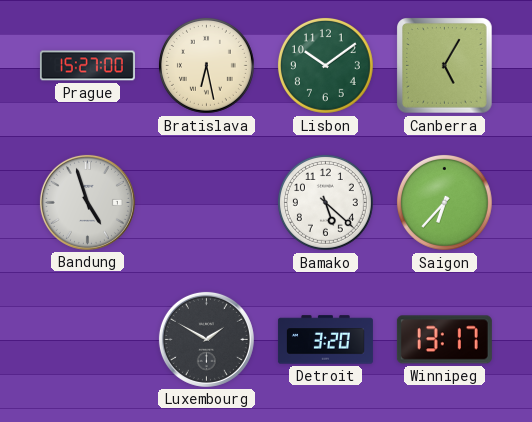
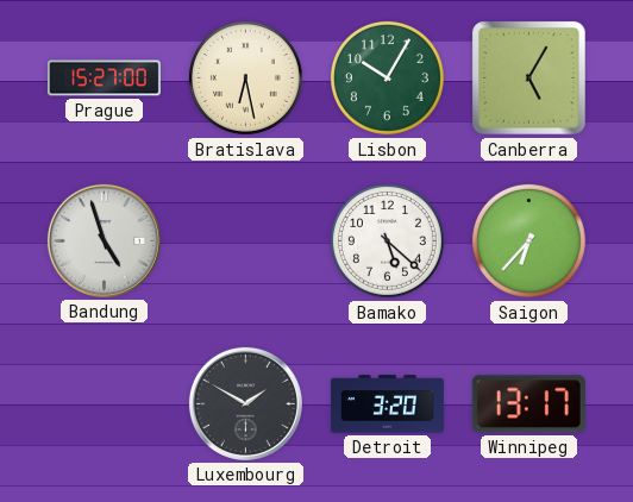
Lisbon: 10:09 -> 10:05
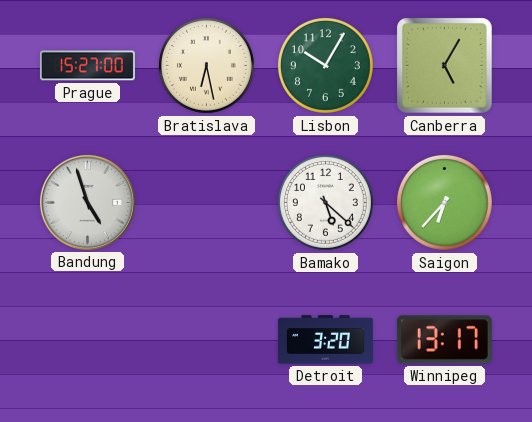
Luxembourg: 1:50 -> none
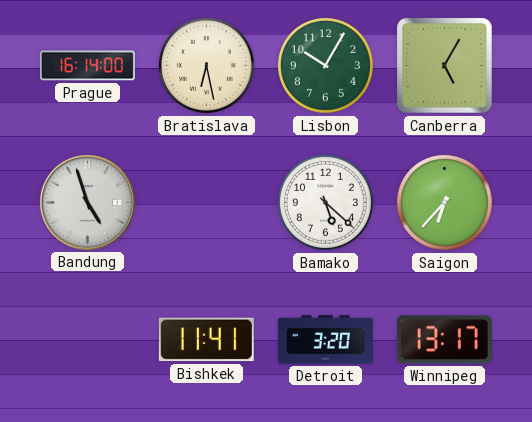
Prague: 15:27 -> 16:14
Bishkek: none -> 11:41
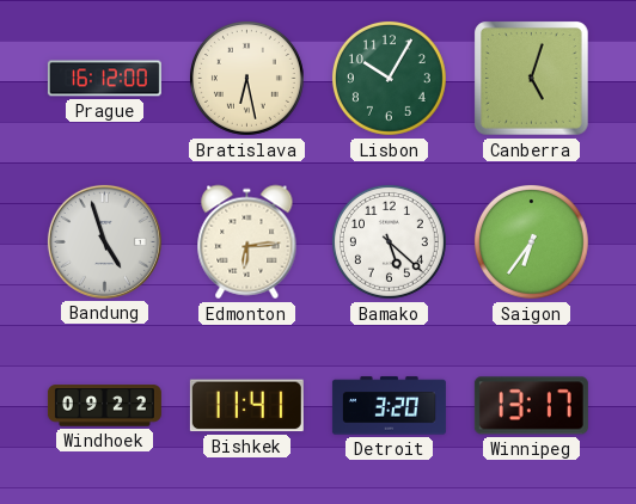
Prague: 16:14 -> 16:12
Canberra: 5:05 -> 5:03
Edmonton: none -> 6:14
Saigon: 6:37 -> 6:36
Windhoek: none -> 09:22
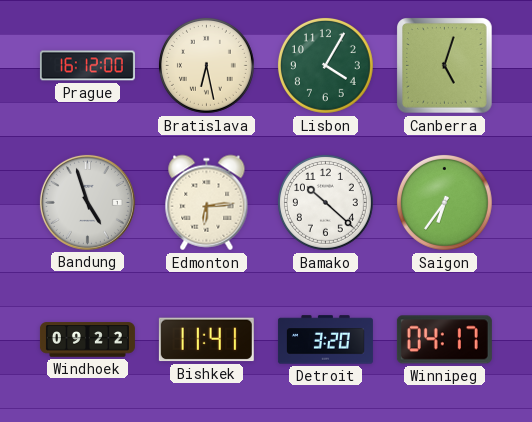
Lisbon: 10:05 -> 4:05
Bamako: 5:22 -> 10:22
Winnipeg: 13:17 -> 04:17
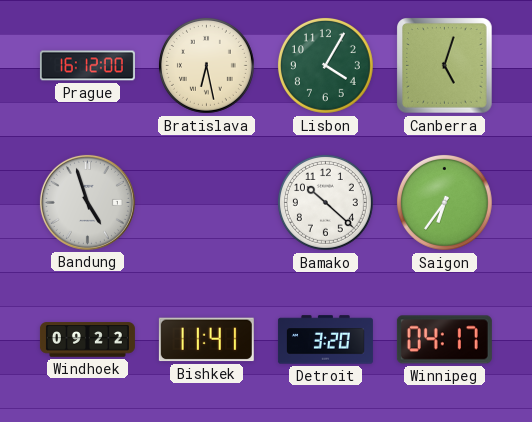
Edmonton: 6:14 -> none
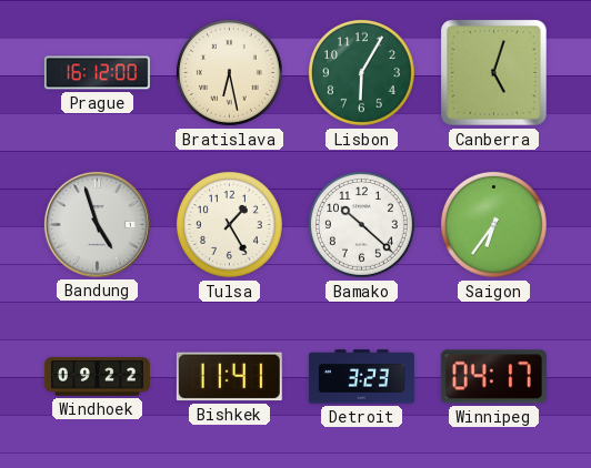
Lisbon: 4:05 -> 6:05
Tulsa: none -> 1:25
Detroit: 3:20 -> 3:23
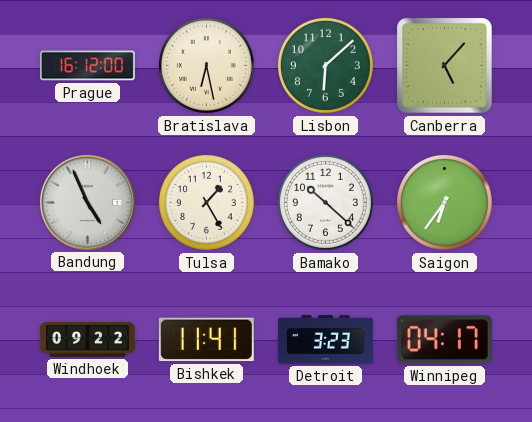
Lisbon: 6:05 -> 6:08
Canberra: 5:03 -> 5:07
Bandung: 4:57 -> 4:56
